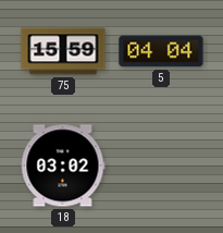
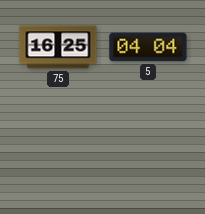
75: 15:59 -> 16:25
18: 03:02 -> none
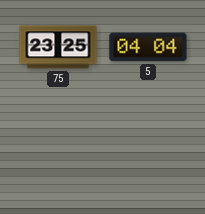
75: 16:25 -> 23:25
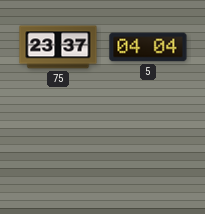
75: 23:25 -> 23:37
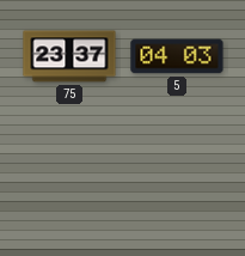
5: 04:04 -> 04:03
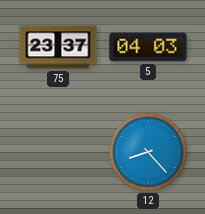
12: none -> 8:23
